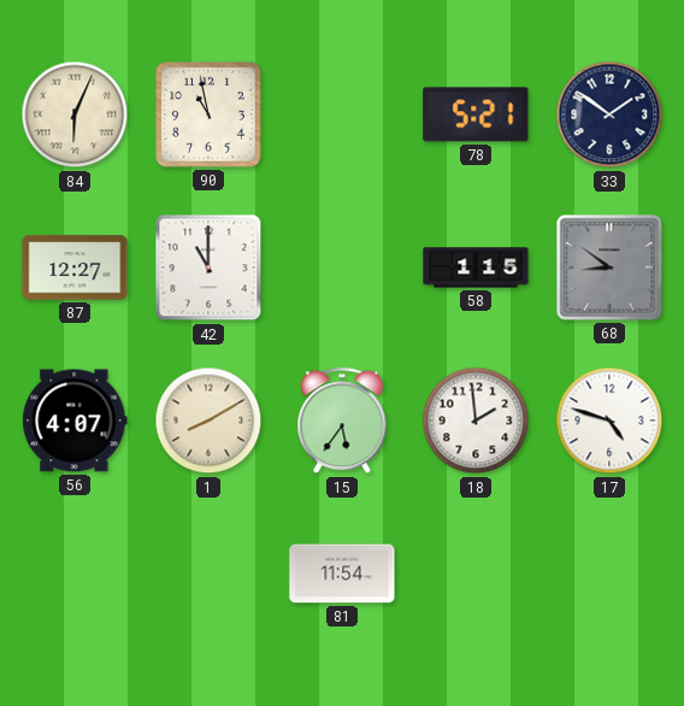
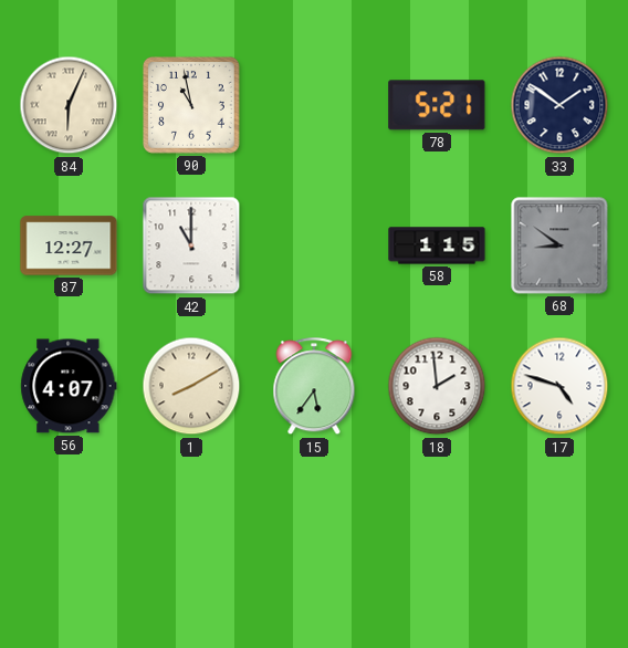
81: 11:54 -> none
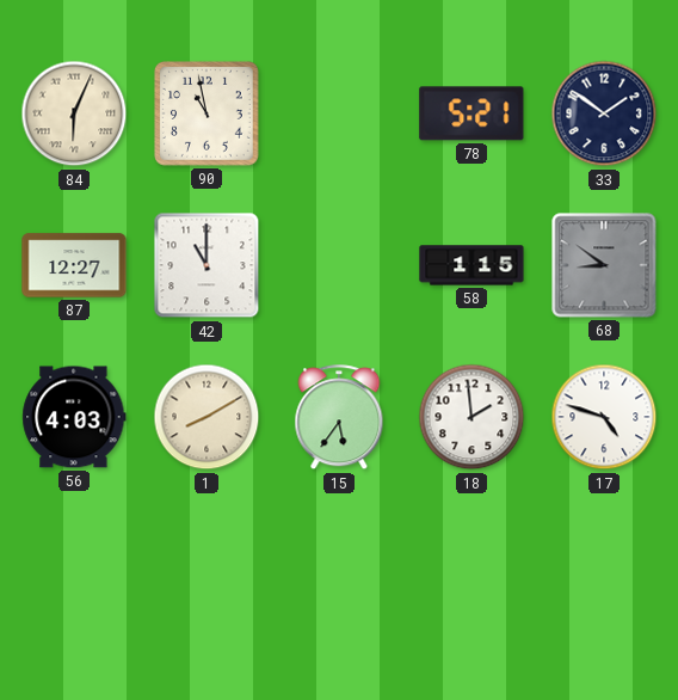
56: 4:07 -> 4:03
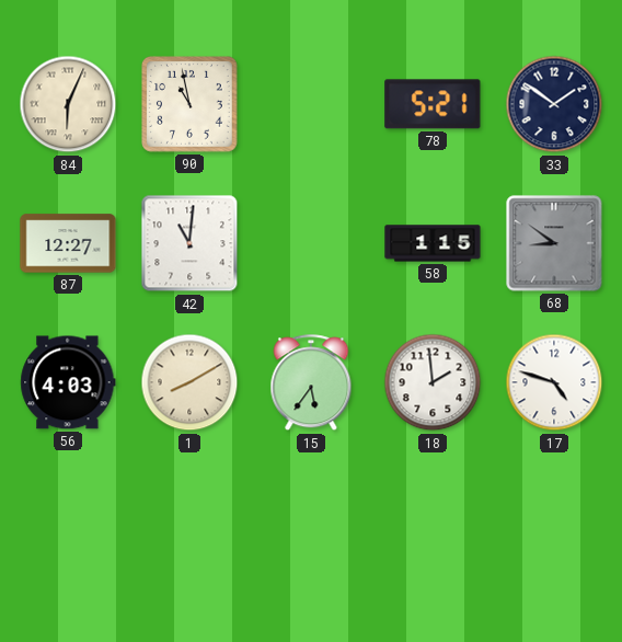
42: 11:00 -> 11:01
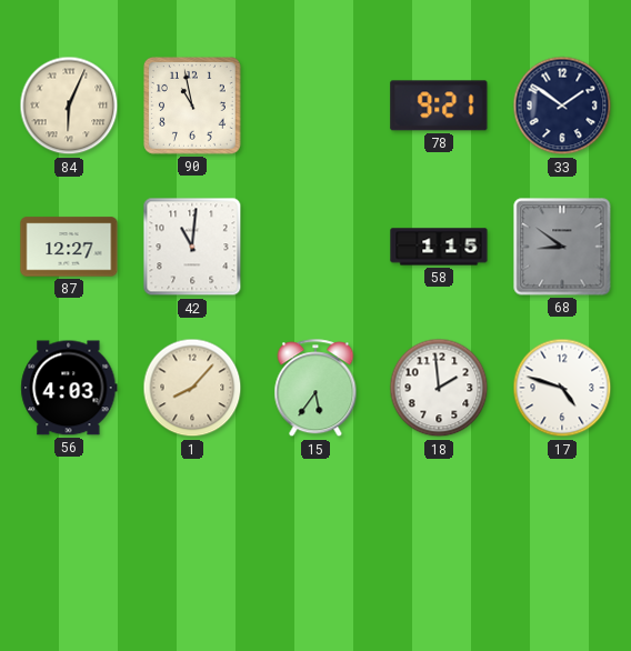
78: 5:21 -> 9:21
1: 8:10 -> 8:07
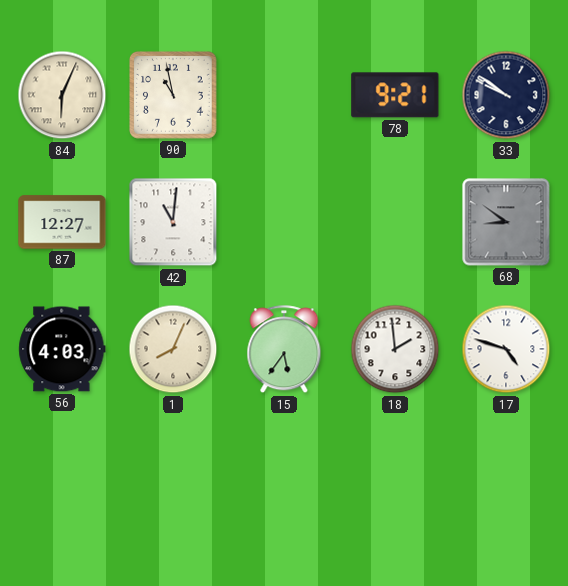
33: 1:51 -> 9:51
58: 1:15 -> none
1: 8:07 -> 8:04
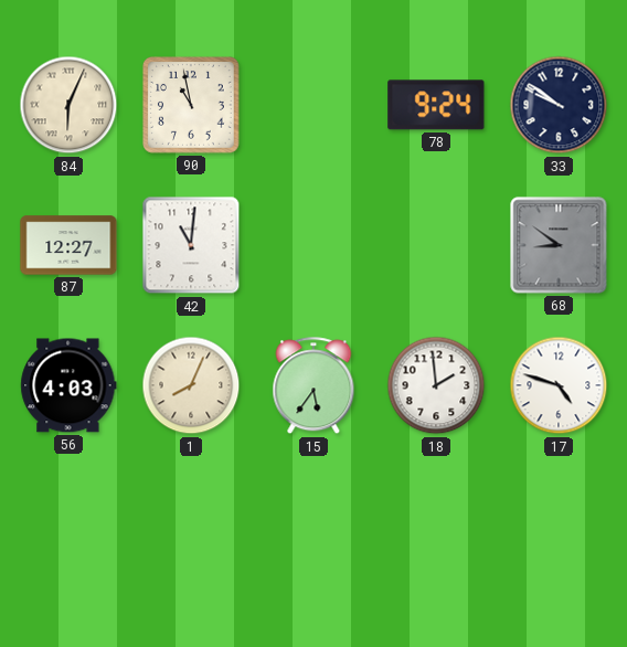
78: 9:21 -> 9:24
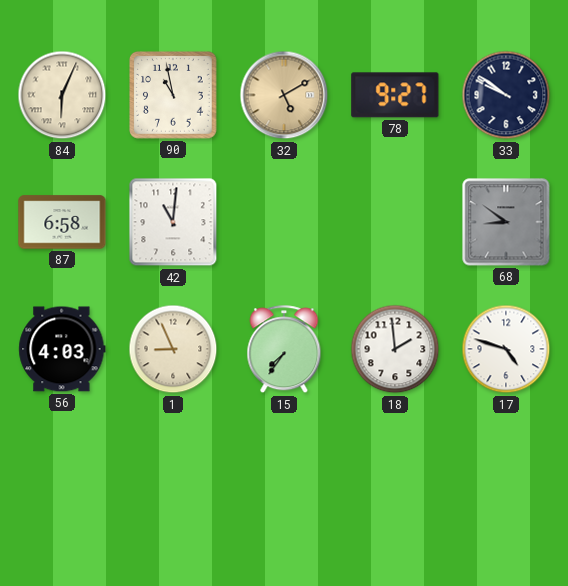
32: none -> 5:10
78: 9:24 -> 9:27
87: 12:27 -> 6:58
1: 8:04 -> 8:56
15: 5:36 -> 7:36
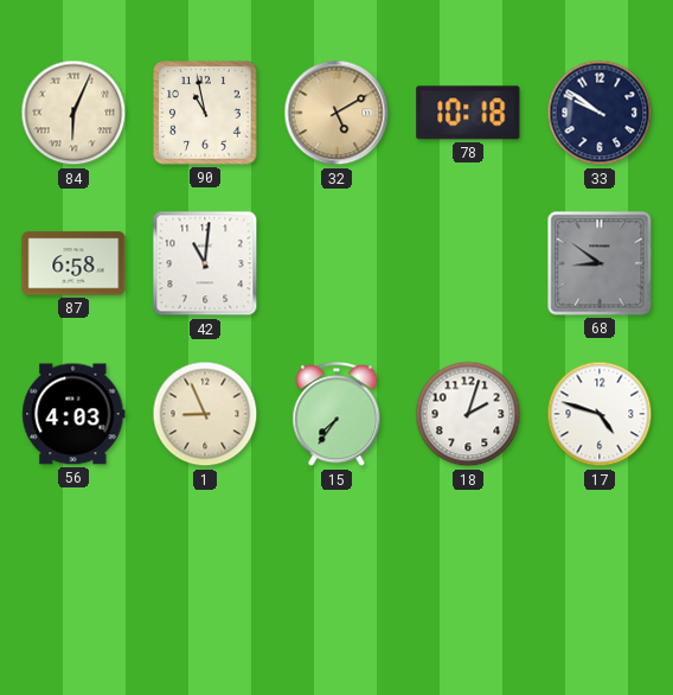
78: 9:27 -> 10:18
18: 1:59 -> 2:03
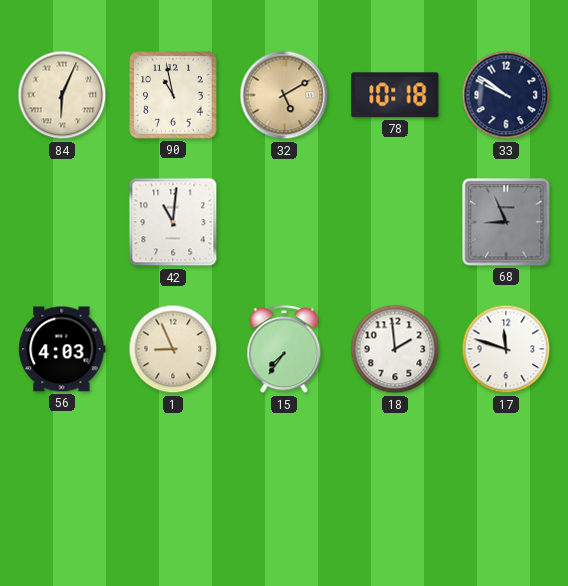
87: 6:58 -> none
68: 8:51 -> 8:56
18: 2:03 -> 1:59
17: 4:48 -> 11:48
